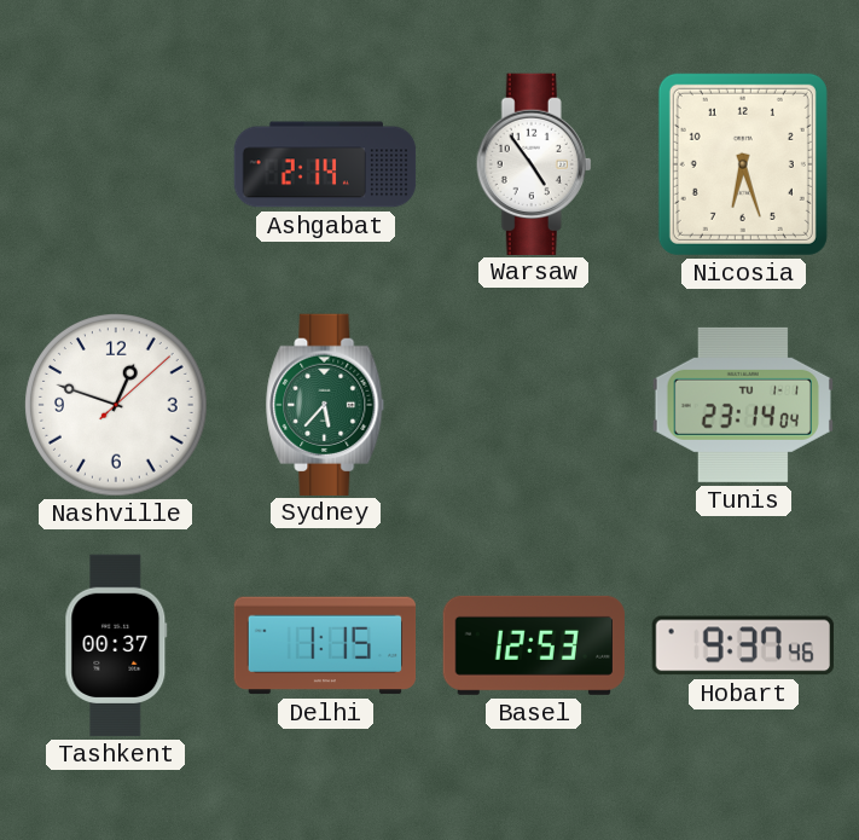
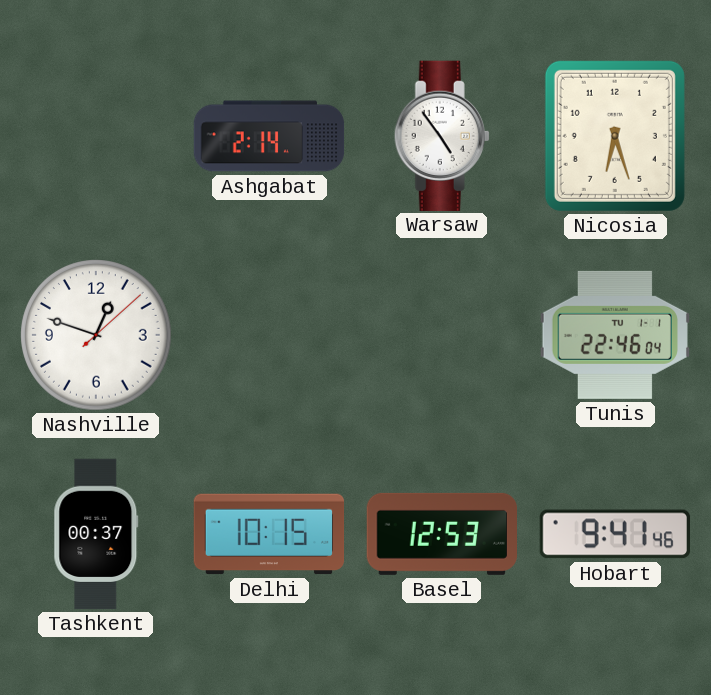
Sydney: 5:37 -> none
Tunis: 23:14 -> 22:46
Delhi: 1:15 -> 10:15
Hobart: 9:37 -> 9:41
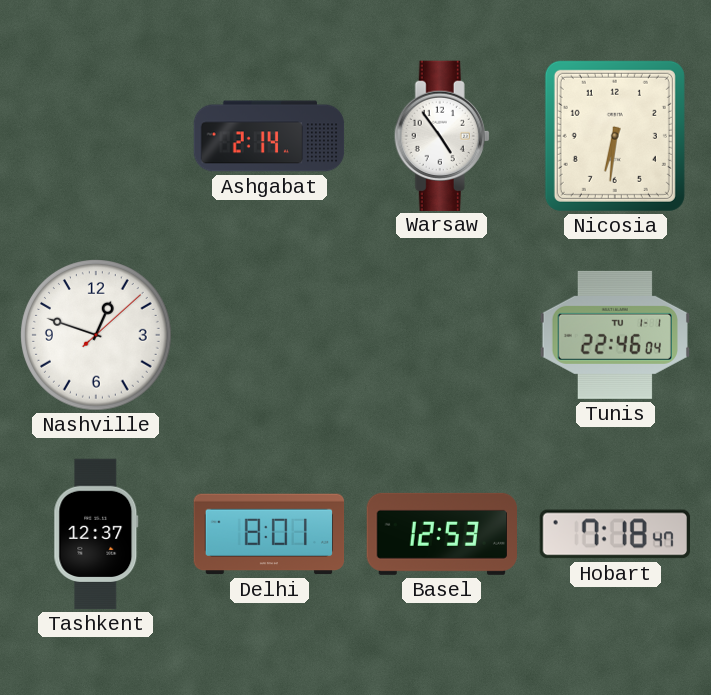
Nicosia: 6:27 -> 6:31
Tashkent: 00:37 -> 12:37
Delhi: 10:15 -> 8:01
Hobart: 9:41 -> 7:18
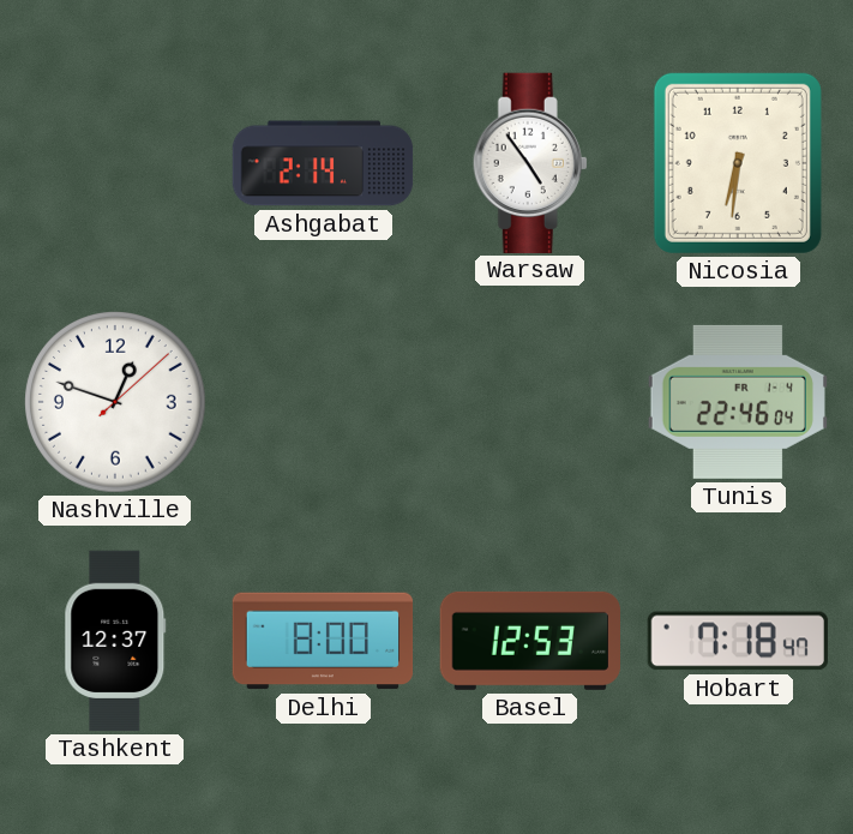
Tunis date: TU 1-1 -> FR 1-4
Delhi: 8:01 -> 8:00
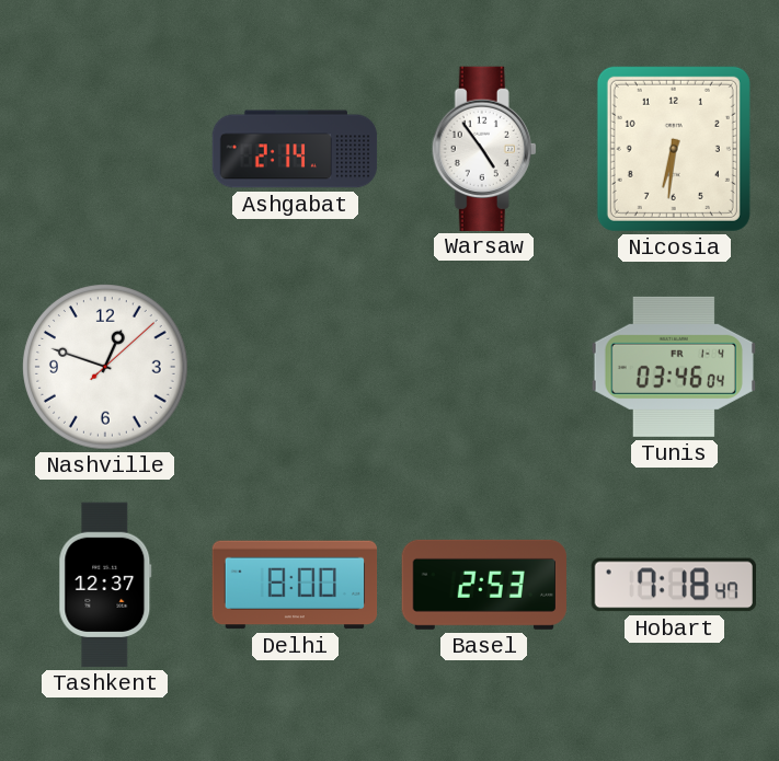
Tunis: 22:46 -> 03:46
Basel: 12:53 -> 2:53
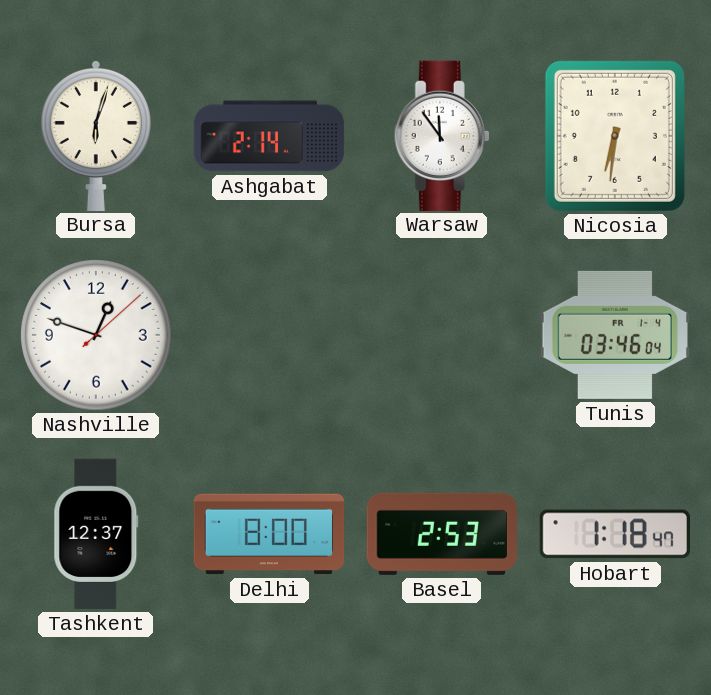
Bursa: none -> 6:03
Warsaw: 4:54 -> 11:54
Hobart: 7:18 -> 1:18
